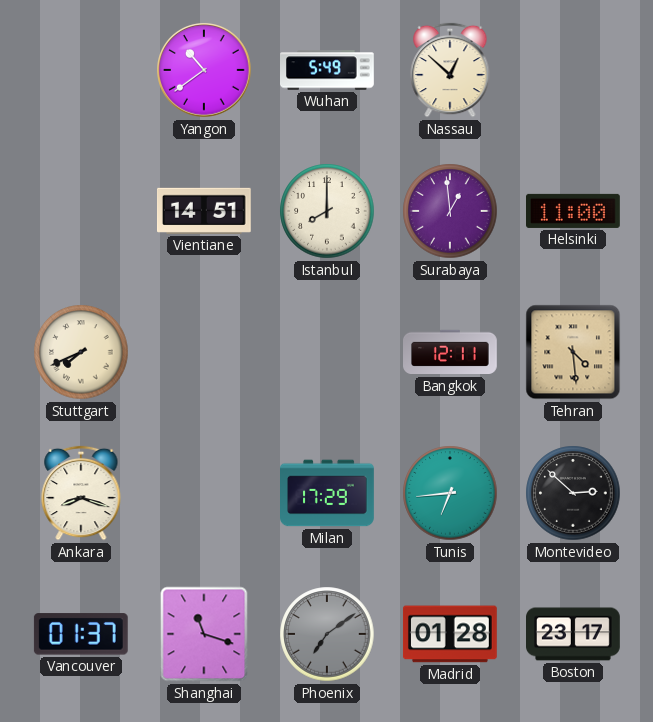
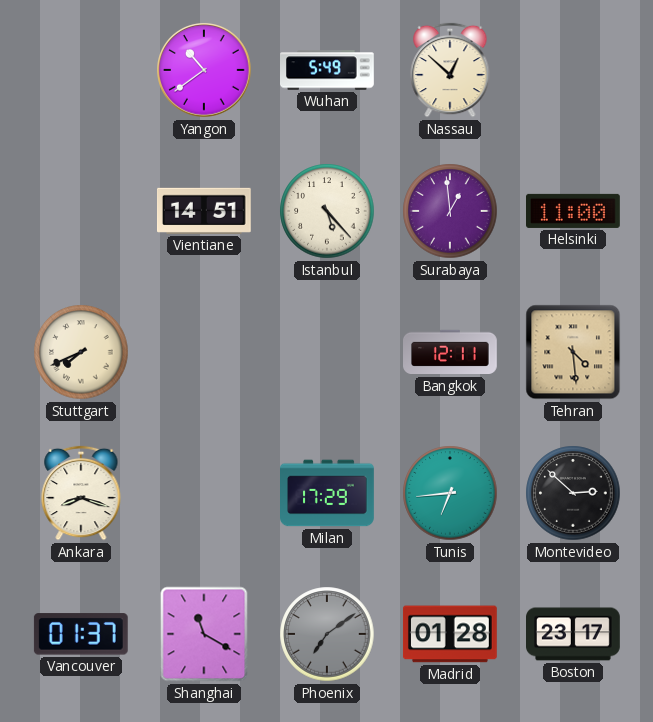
Istanbul: 8:00 -> 5:23
Shanghai: 11:18 -> 11:20
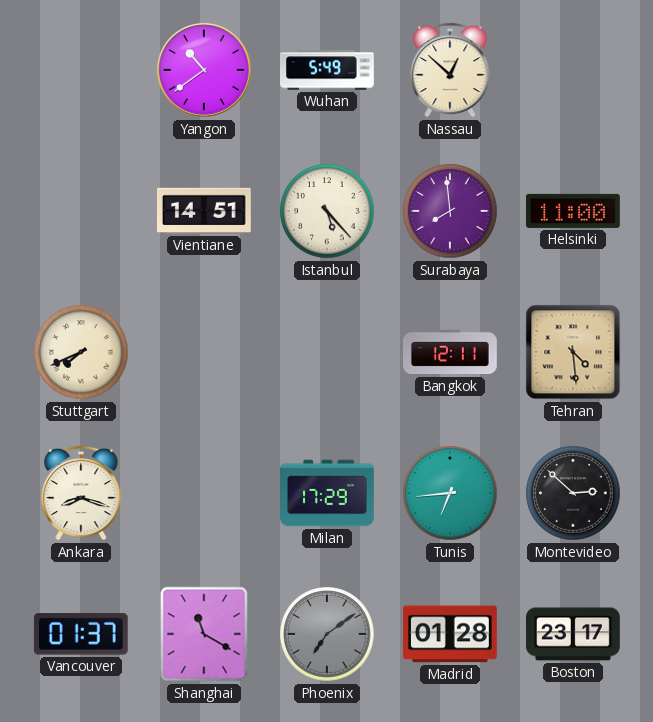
Surabaya: 12:59 -> 7:59
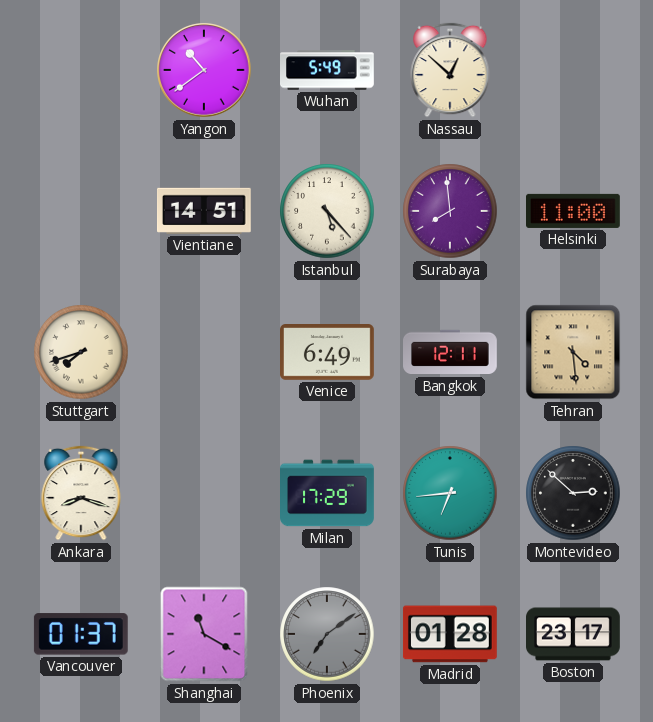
Stuttgart: 7:41 -> 7:42
Venice: none -> 6:49
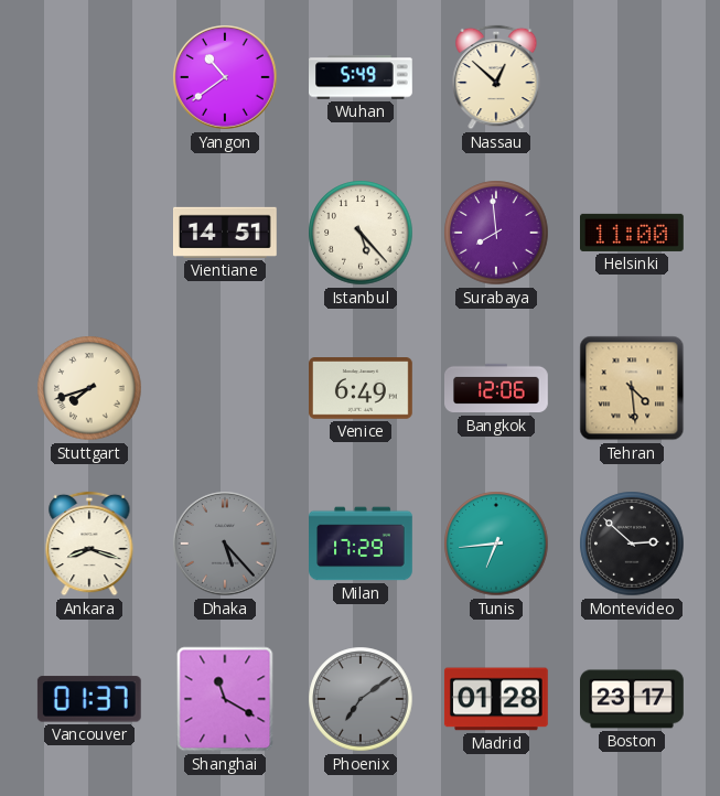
Bangkok: 12:11 -> 12:06
Dhaka: none -> 5:23
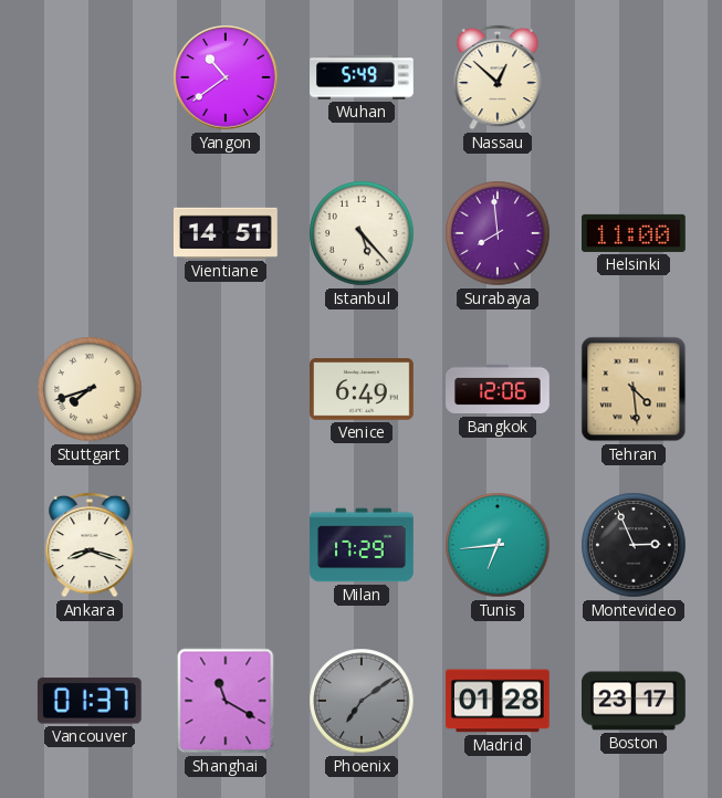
Dhaka: 5:23 -> none
Montevideo: 2:52 -> 2:56
